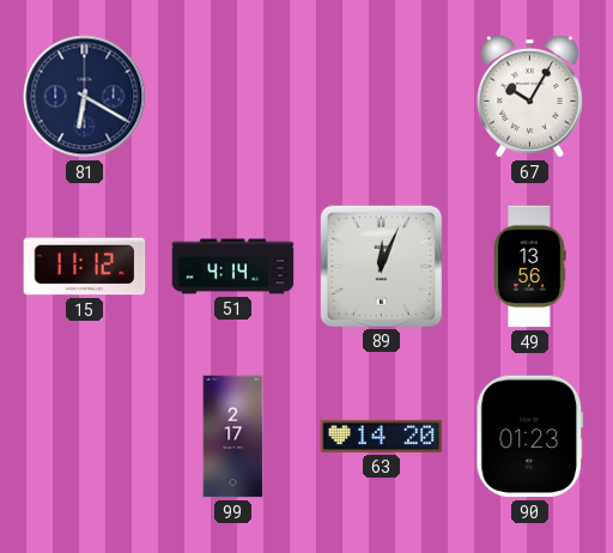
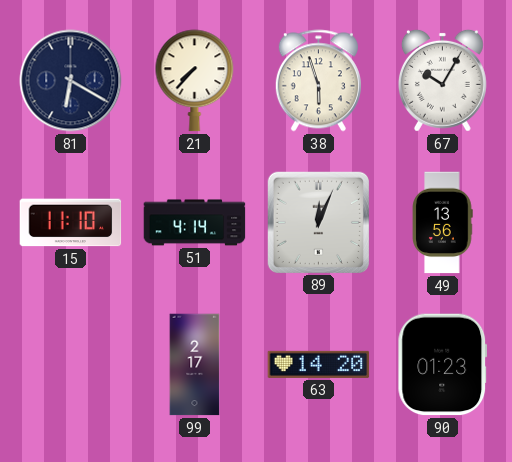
21: none -> 7:37
38: none -> 5:57
15: 11:12 -> 11:10
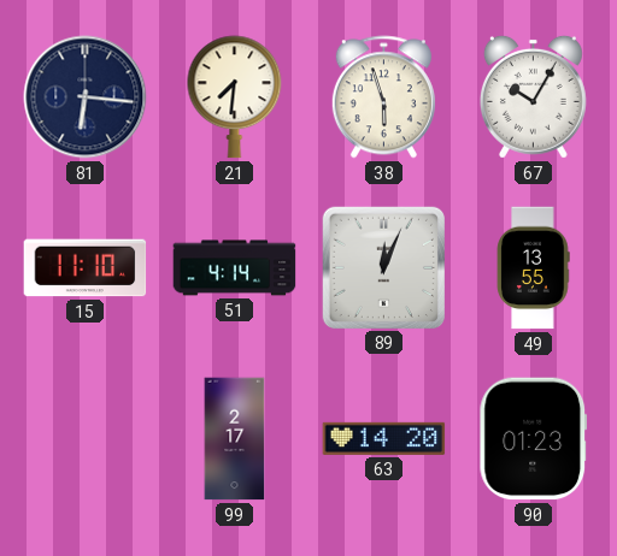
81: 6:20 -> 6:16
21: 7:37 -> 7:31
49: 13:56 -> 13:55
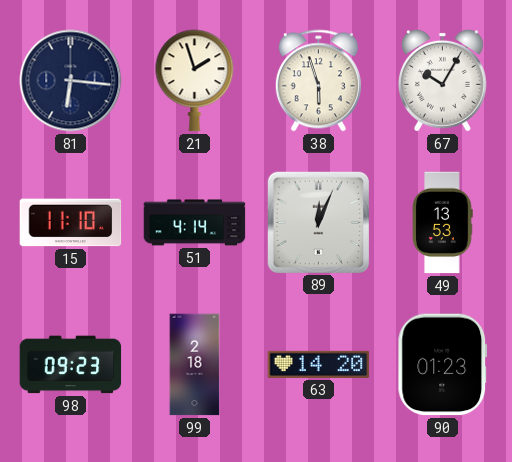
21: 7:31 -> 1:57
49: 13:55 -> 13:53
98: none -> 09:23
99: 2:17 -> 2:18
